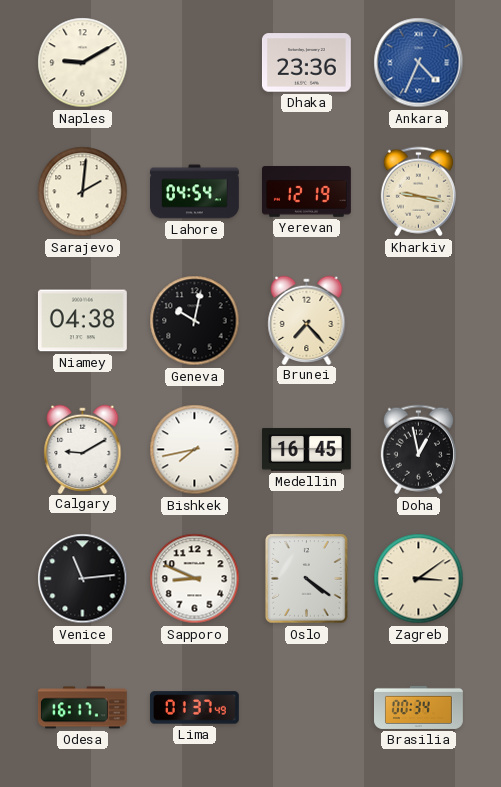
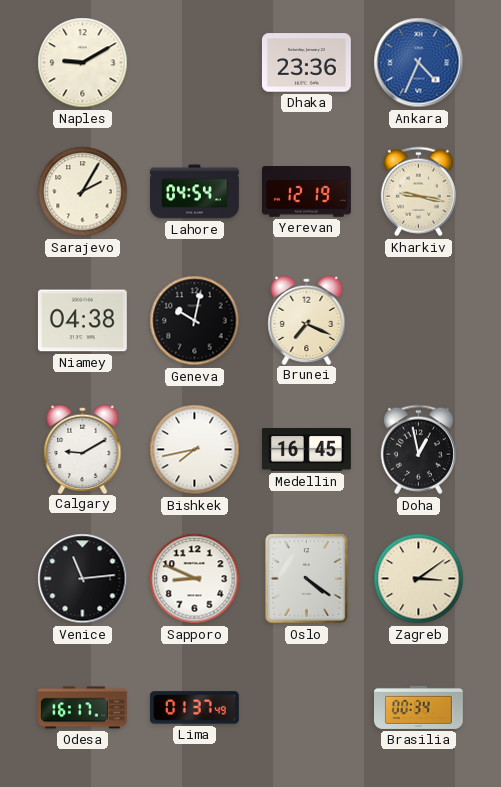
Sarajevo: 2:01 -> 2:05
Brunei: 7:23 -> 7:19
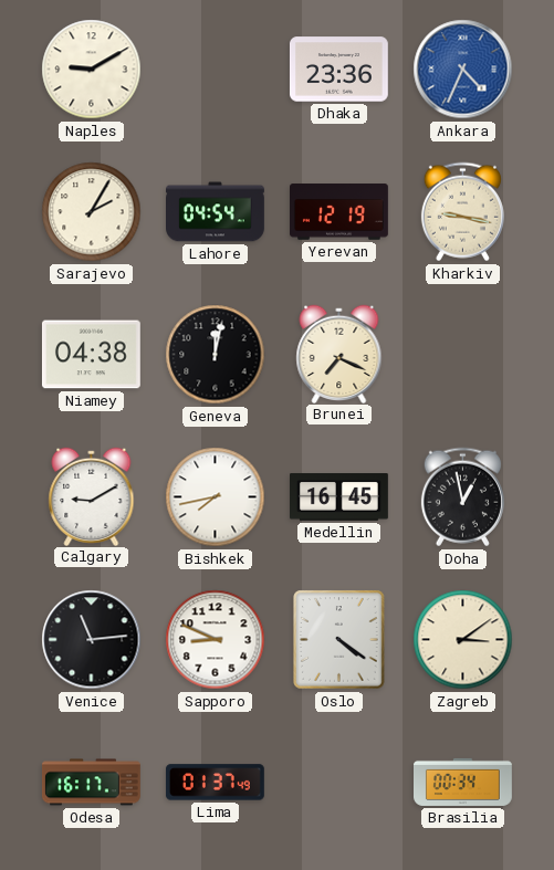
Geneva: 10:02 -> 12:02
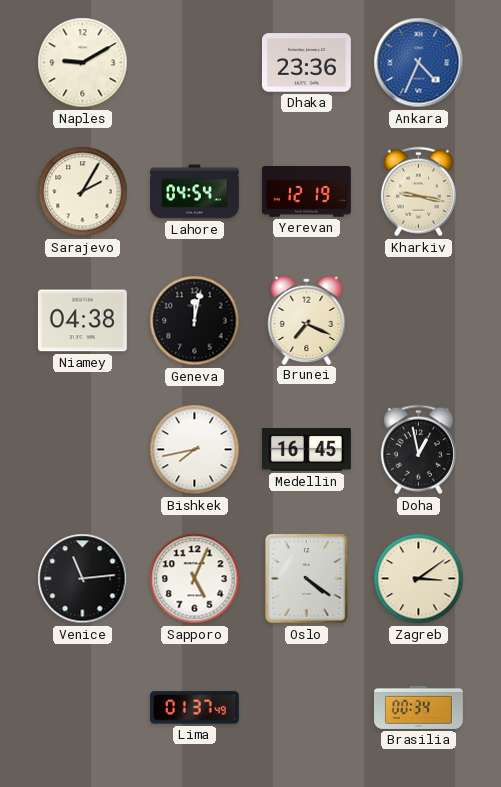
Calgary: 9:10 -> none
Sapporo: 8:49 -> 5:04
Odesa: 16:17 -> none
